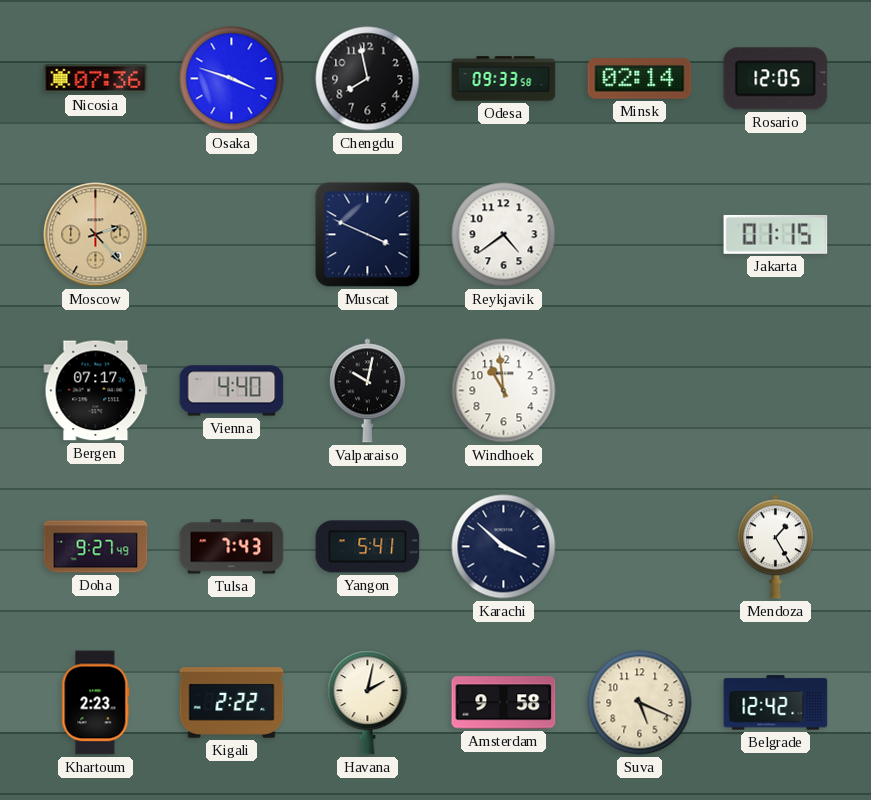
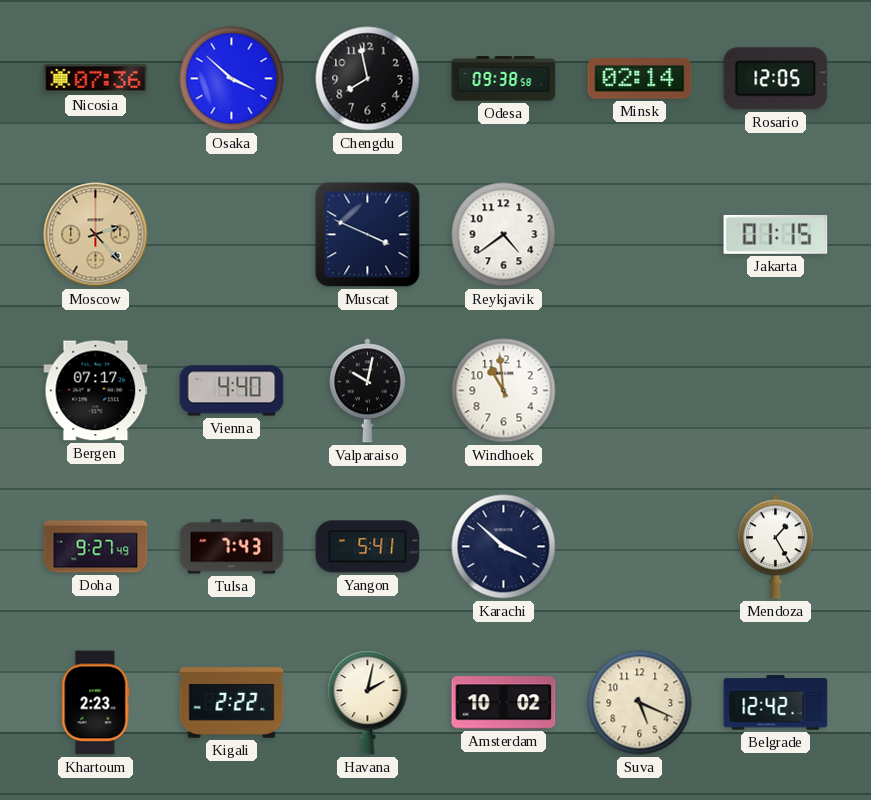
Osaka: 3:48 -> 3:52
Odesa: 09:33 -> 09:38
Amsterdam: 9:58 -> 10:02
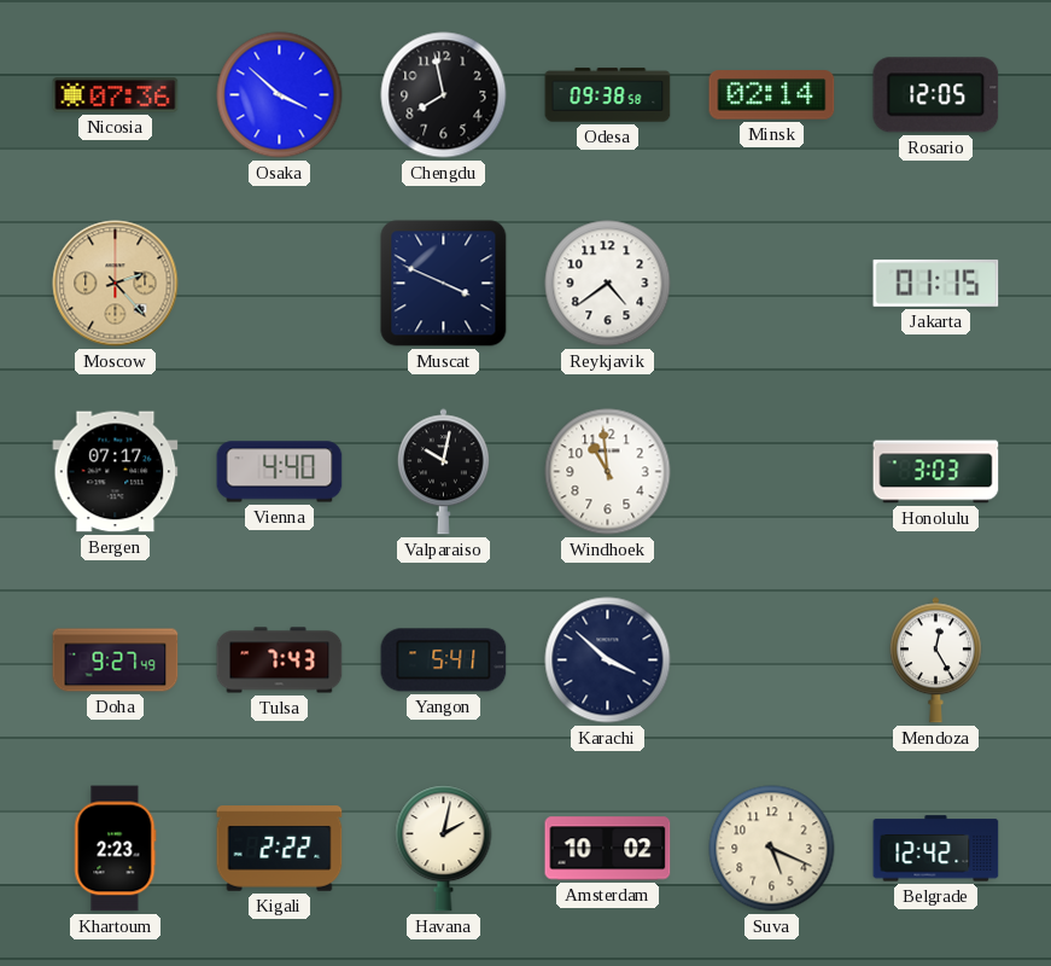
Honolulu: none -> 3:03
Mendoza: 1:25 -> 12:25
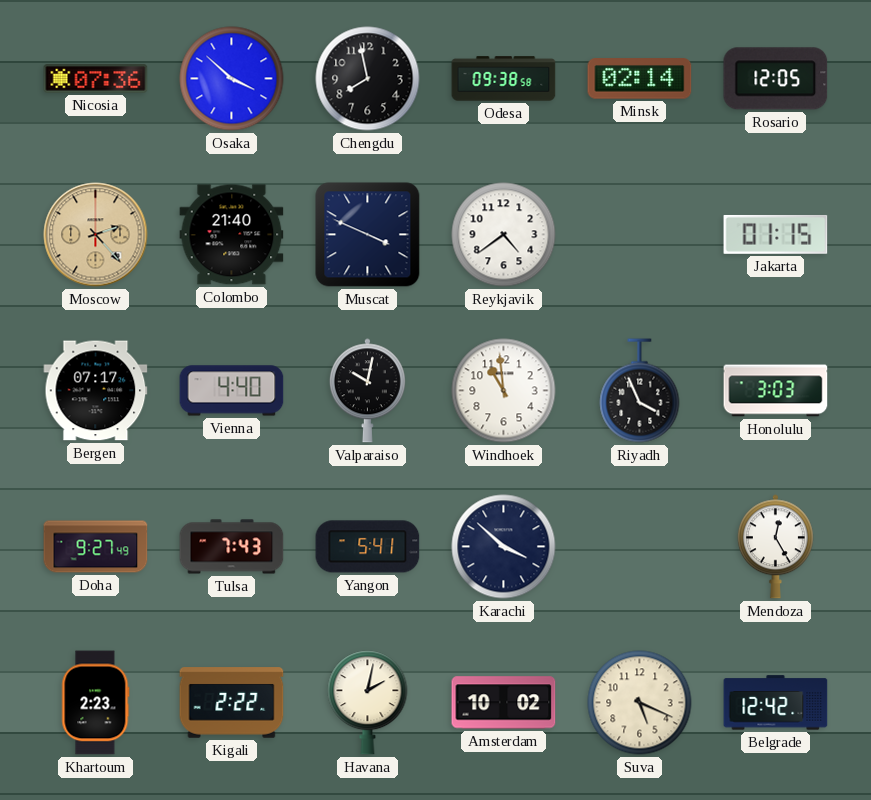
Colombo: none -> 21:40
Riyadh: none -> 3:56
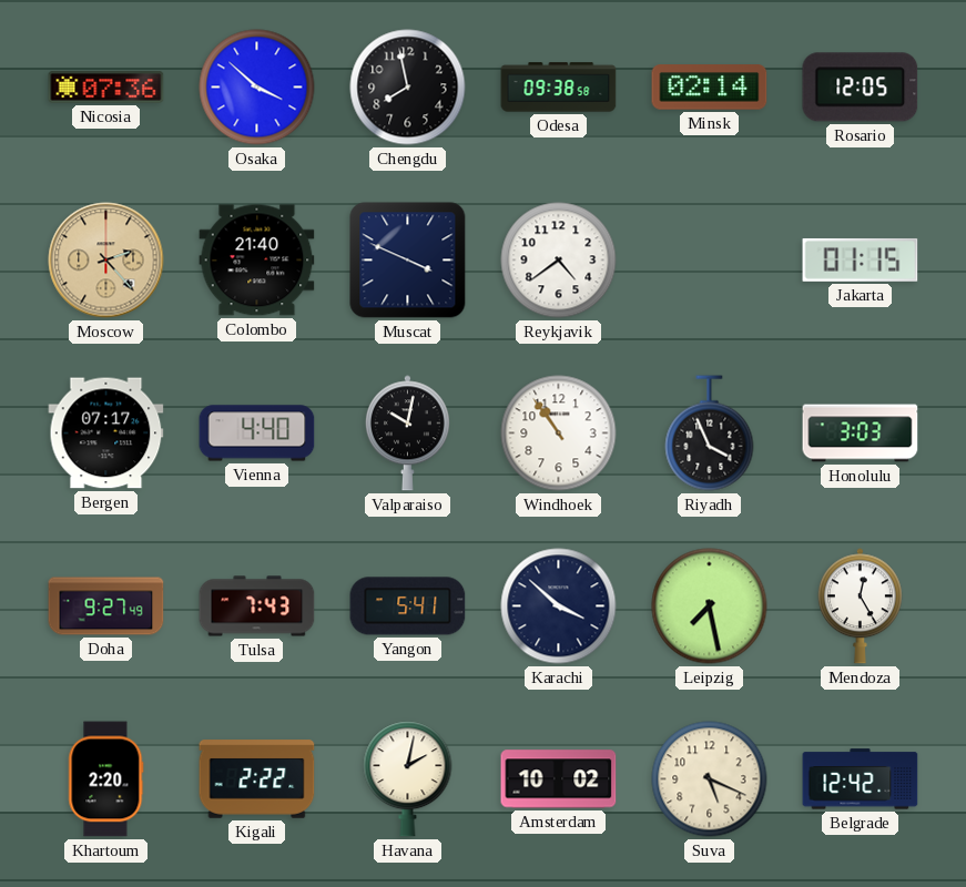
Windhoek: 10:59 -> 10:54
Leipzig: none -> 7:28
Khartoum: 2:23 -> 2:20
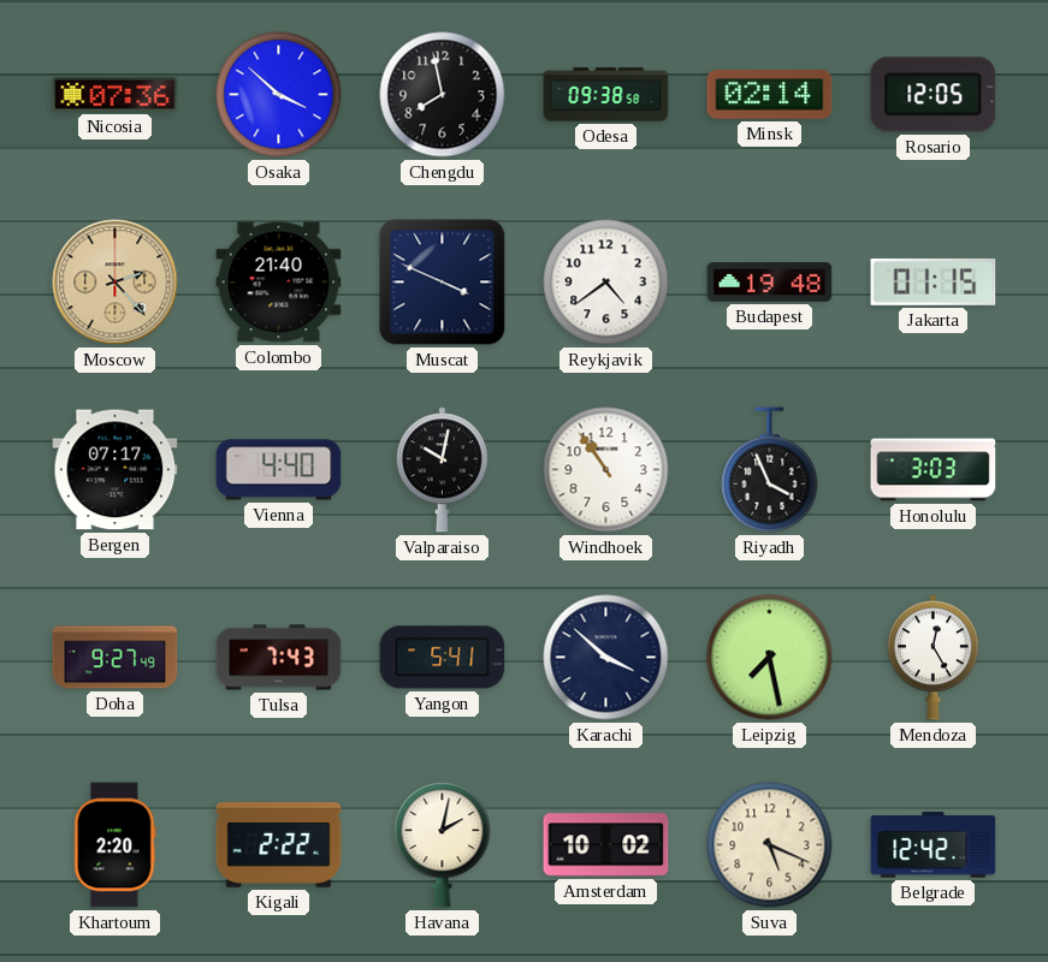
Budapest: none -> 19:48
